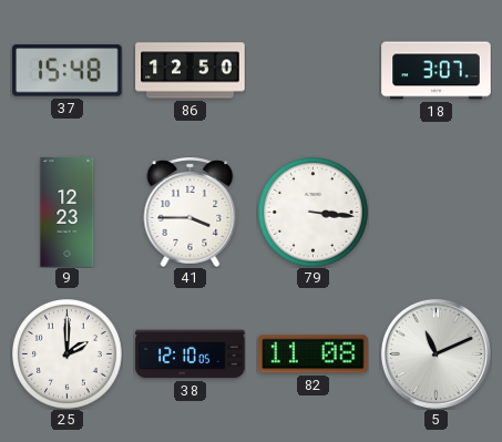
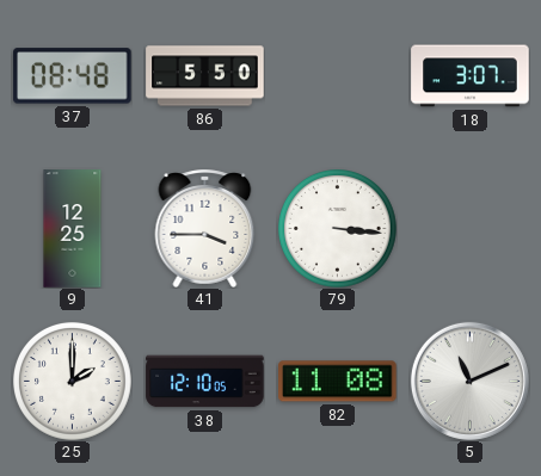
37: 15:48 -> 08:48
86: 12:50 -> 5:50
9: 12:23 -> 12:25
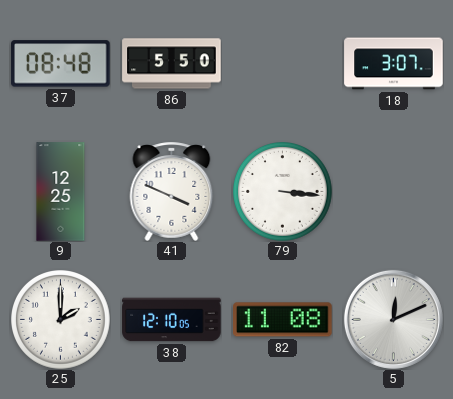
41: 3:45 -> 3:49
5: 11:11 -> 12:11
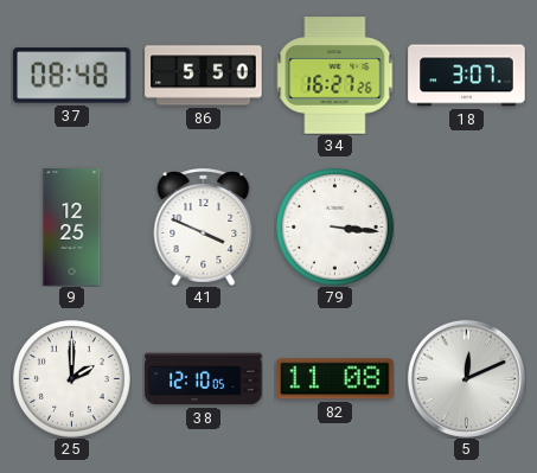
34: none -> 16:27
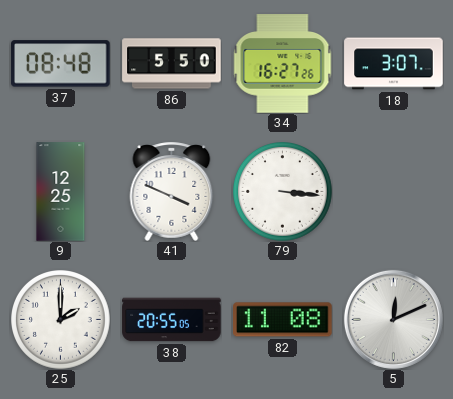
38: 12:10 -> 20:55
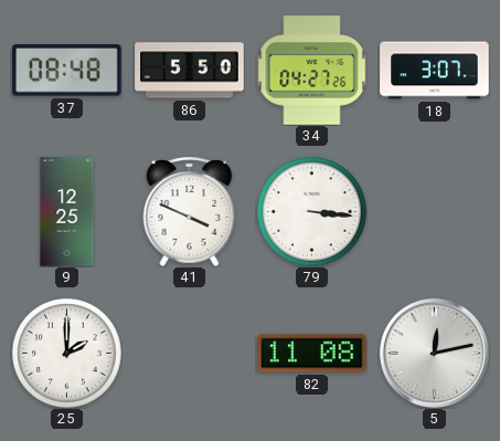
34: 16:27 -> 04:27
38: 20:55 -> none
5: 12:11 -> 12:13
